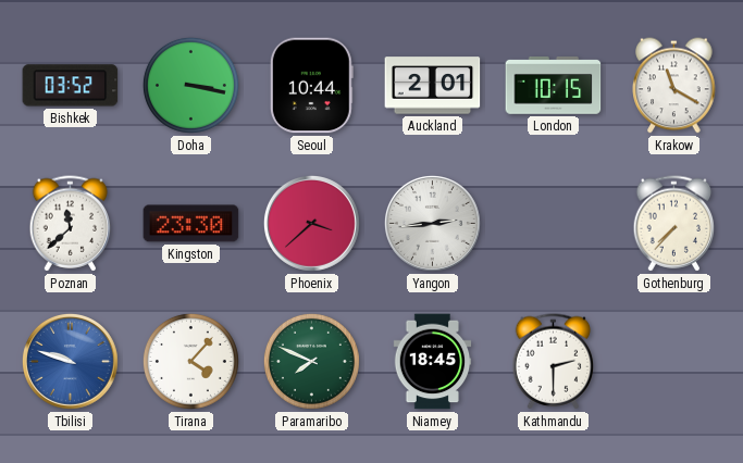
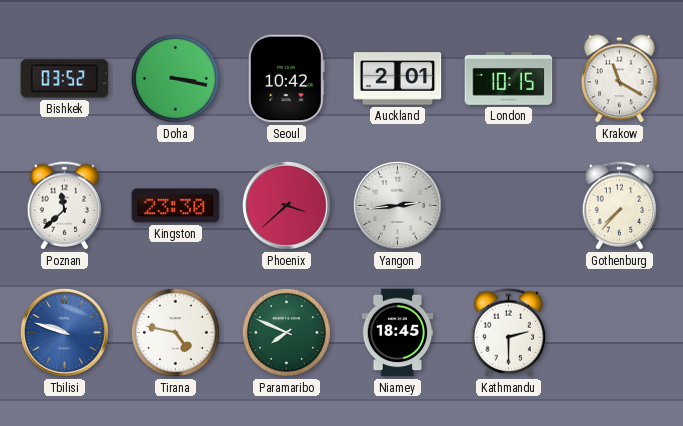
Seoul: 10:44 -> 10:42
Tirana: 4:07 -> 4:47
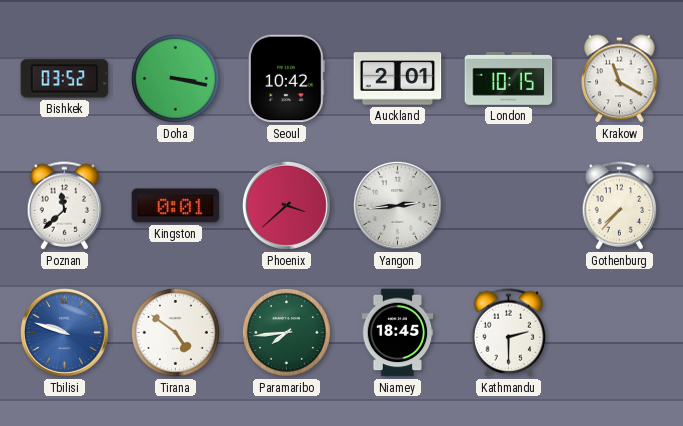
Kingston: 23:30 -> 0:01
Tirana: 4:47 -> 4:51
Paramaribo: 7:49 -> 7:44
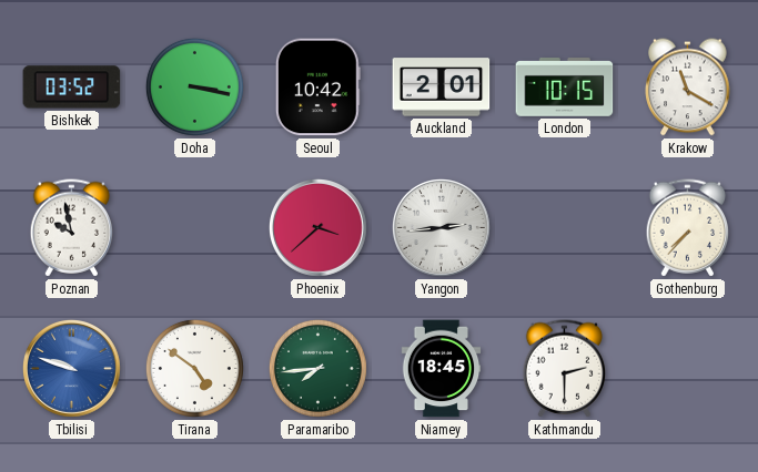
Poznan: 11:38 -> 9:58
Kingston: 0:01 -> none
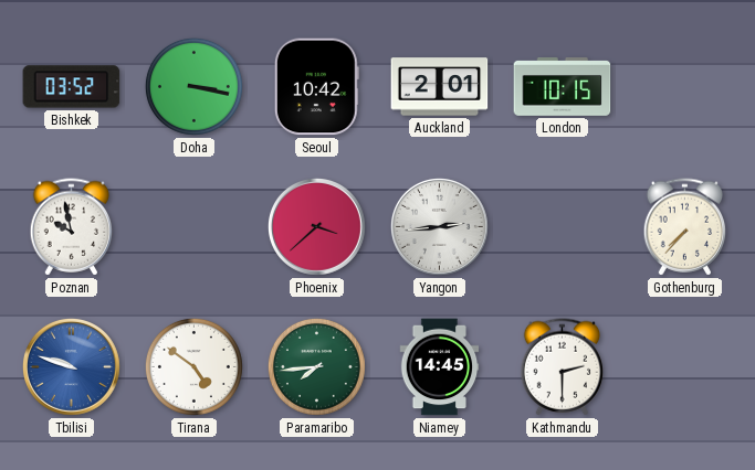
Krakow: 11:20 -> none
Niamey: 18:45 -> 14:45
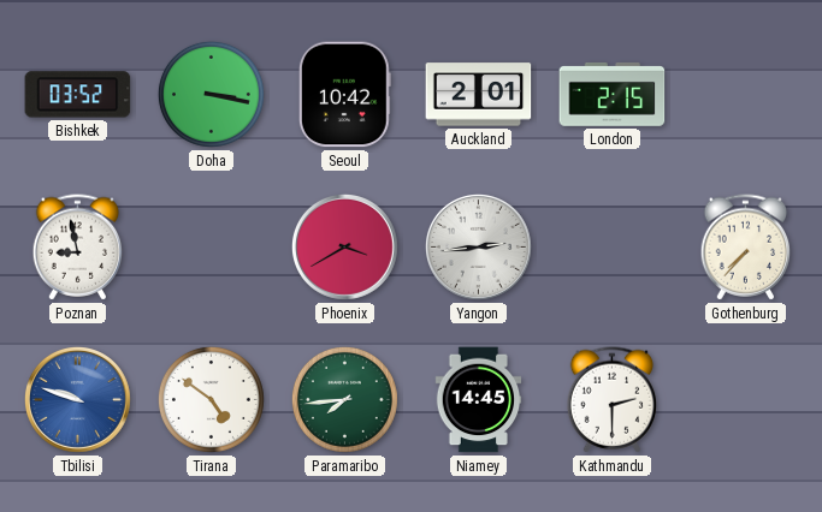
London: 10:15 -> 2:15
Poznan: 9:58 -> 8:58
Phoenix: 3:38 -> 3:40
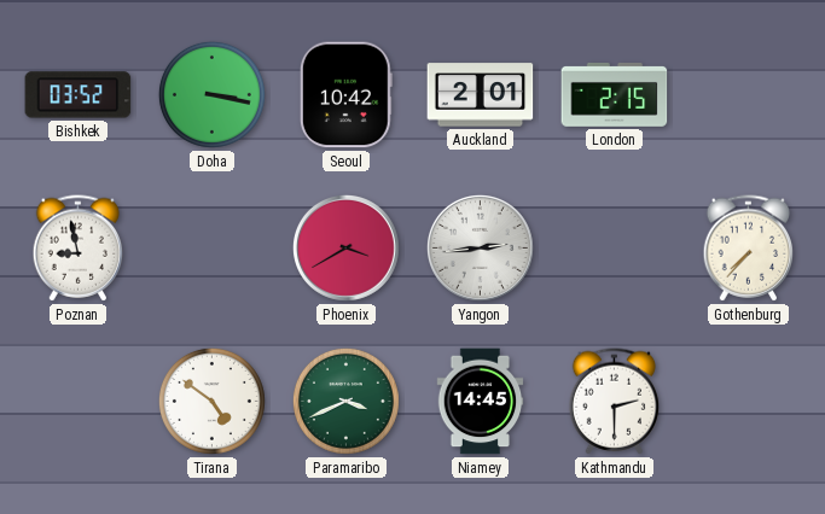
Tbilisi: 9:48 -> none
Paramaribo: 7:44 -> 3:41
